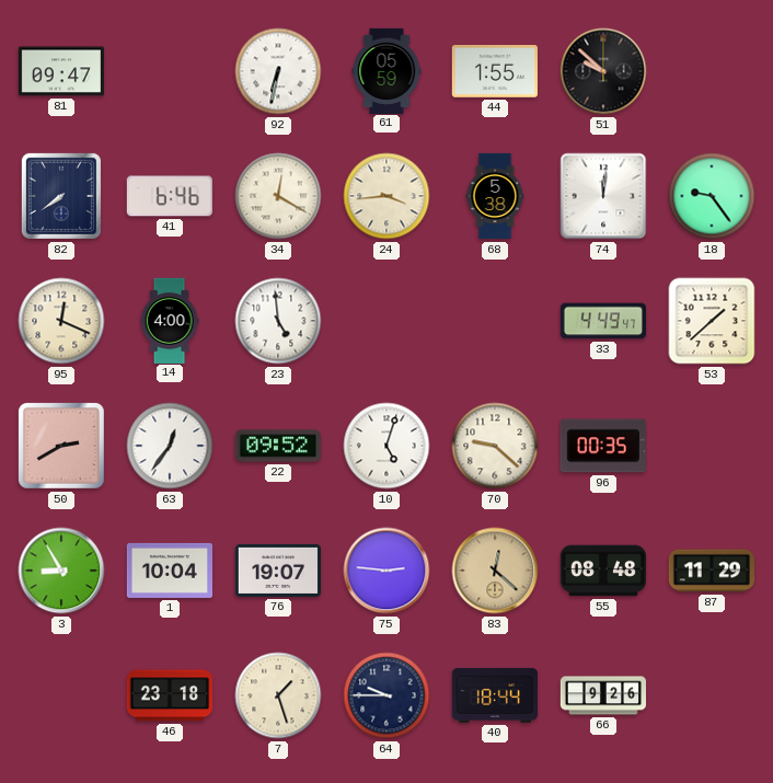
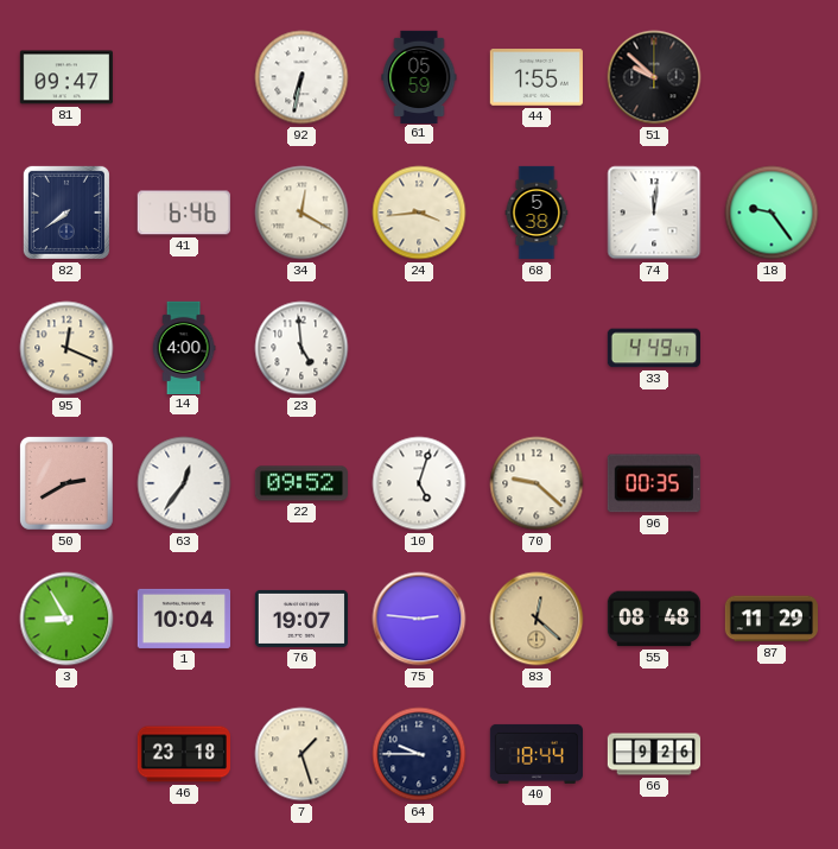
53: 1:38 -> none
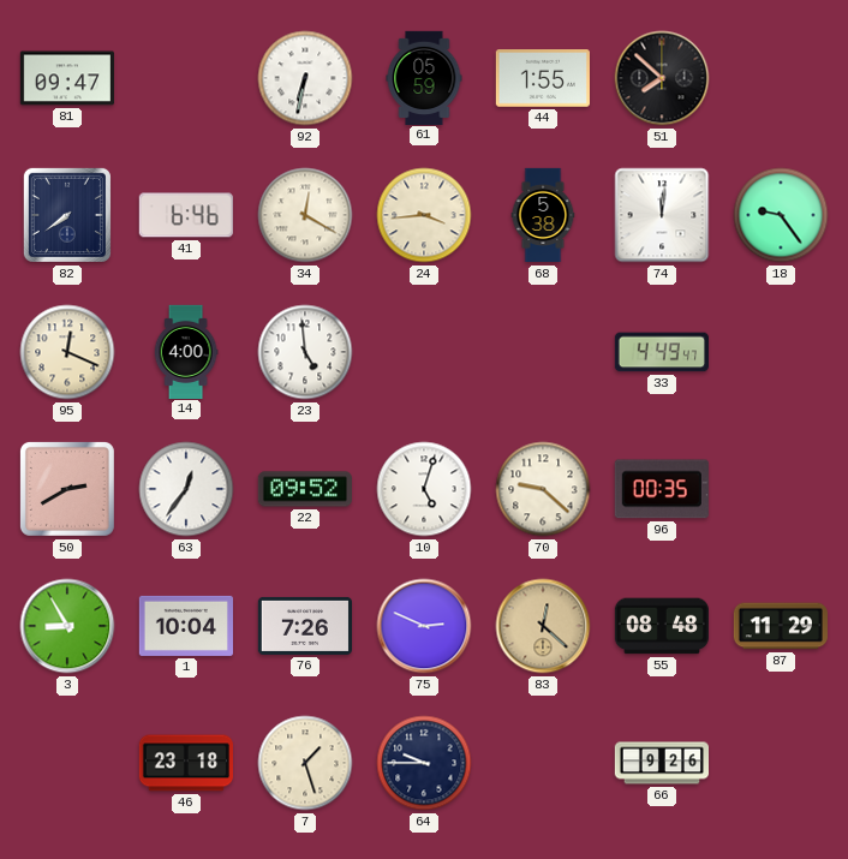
51: 9:52 -> 7:52
76: 19:07 -> 7:26
75: 2:46 -> 2:49
40: 18:44 -> none
